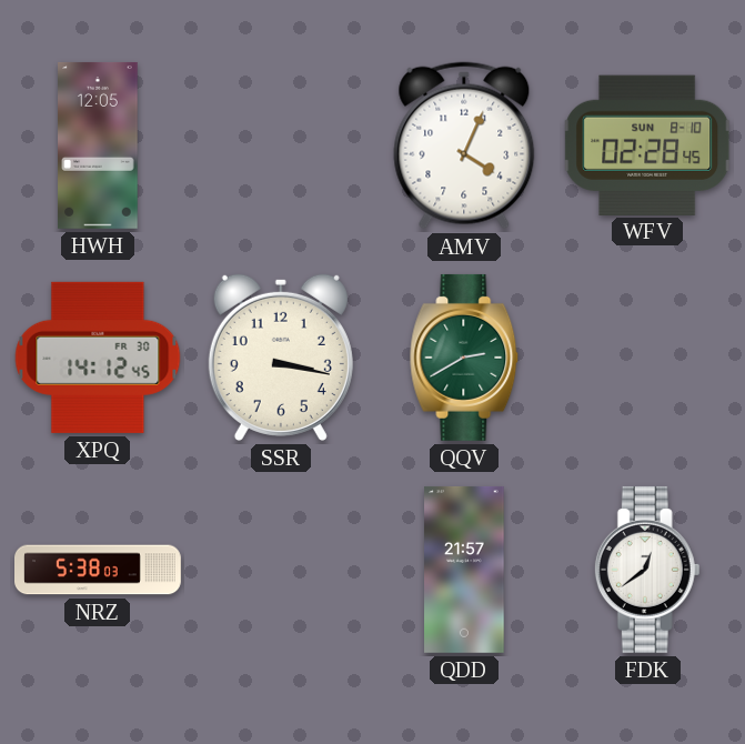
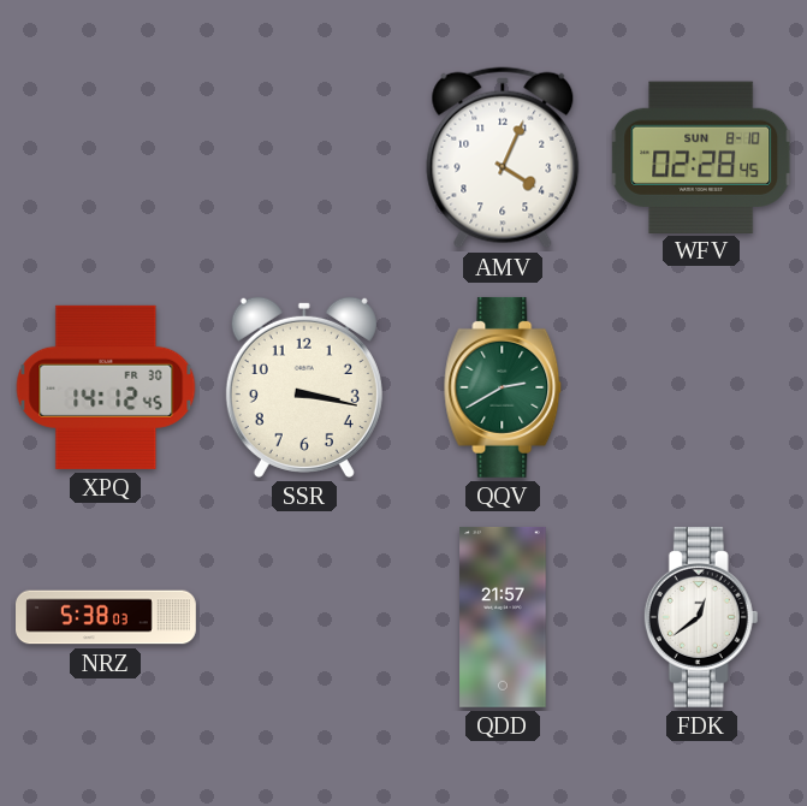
HWH: 12:05 -> none
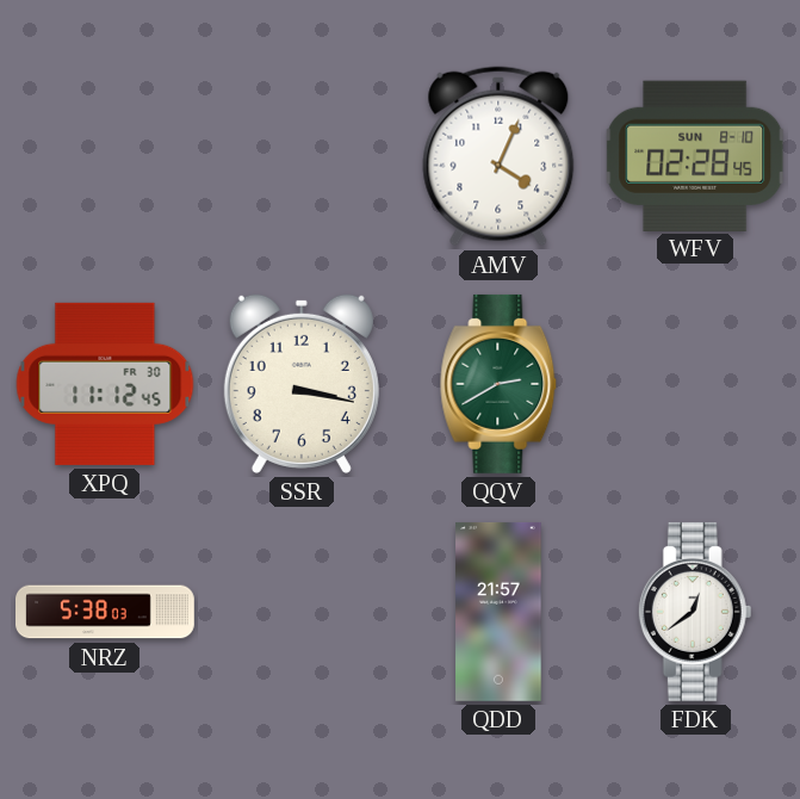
XPQ: 14:12 -> 11:12
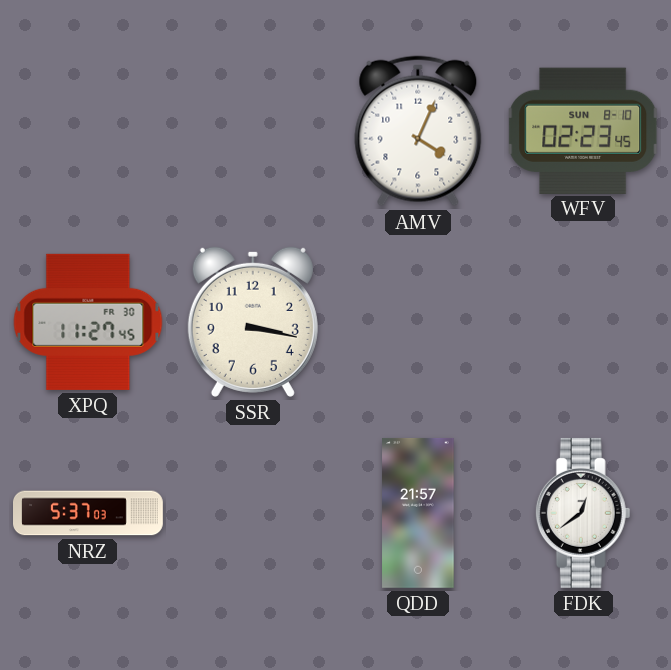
WFV: 02:28 -> 02:23
XPQ: 11:12 -> 11:27
QQV: 2:40 -> none
NRZ: 5:38 -> 5:37
